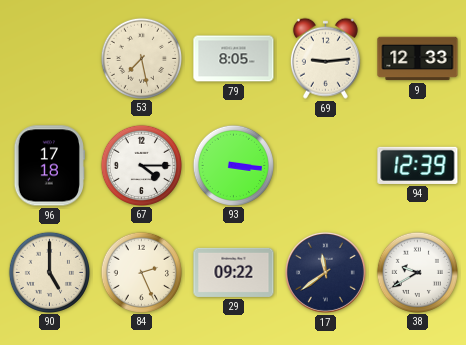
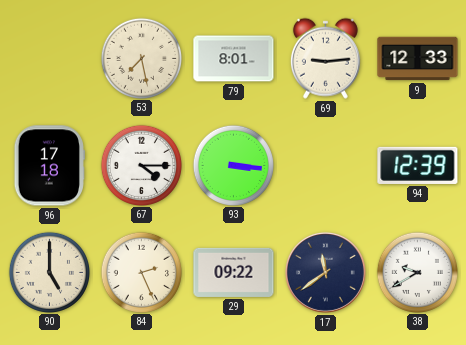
79: 8:05 -> 8:01
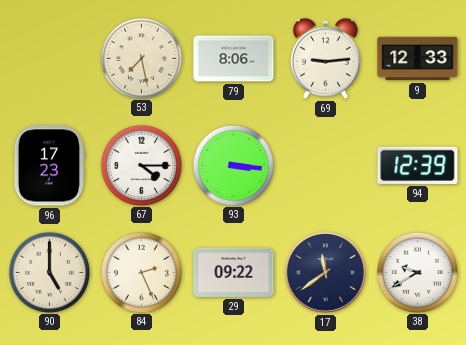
79: 8:01 -> 8:06
96: 17:18 -> 17:23
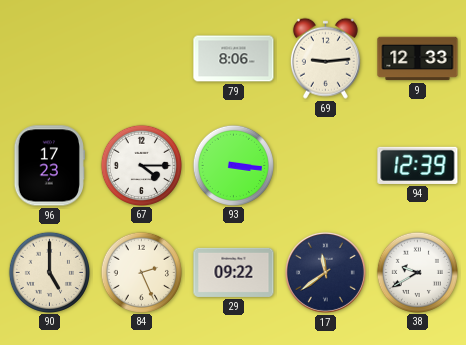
53: 7:28 -> none
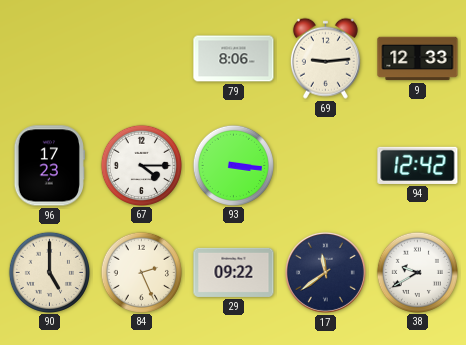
94: 12:39 -> 12:42
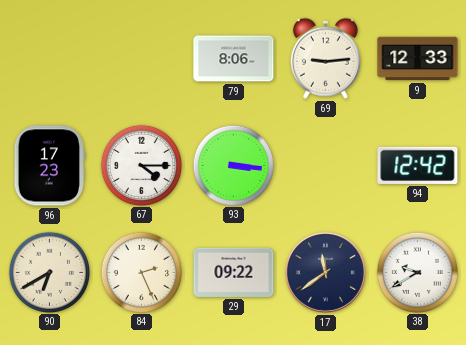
90: 5:00 -> 6:40
